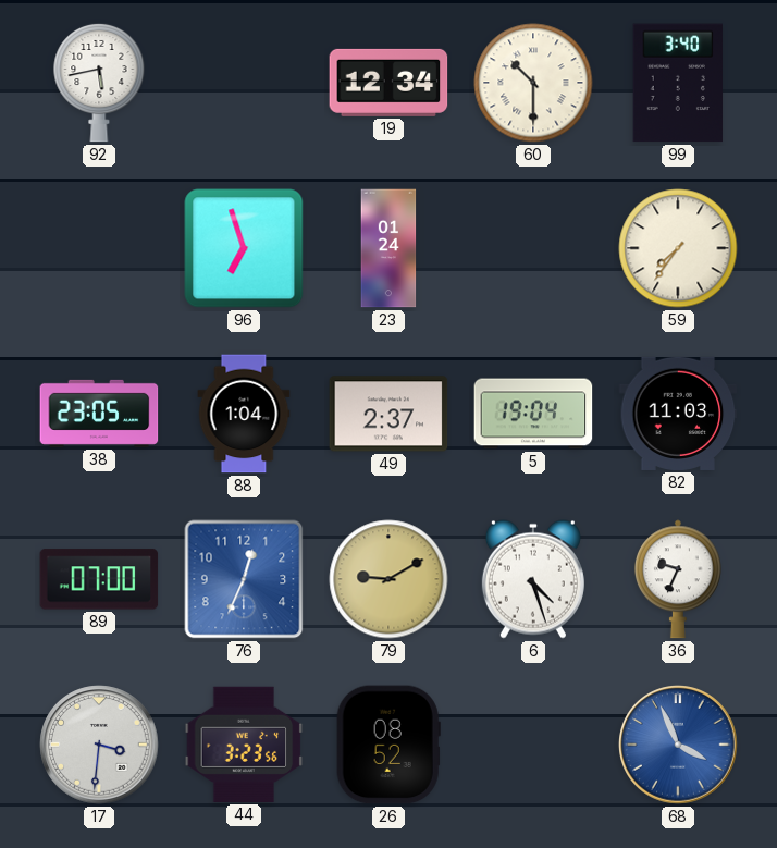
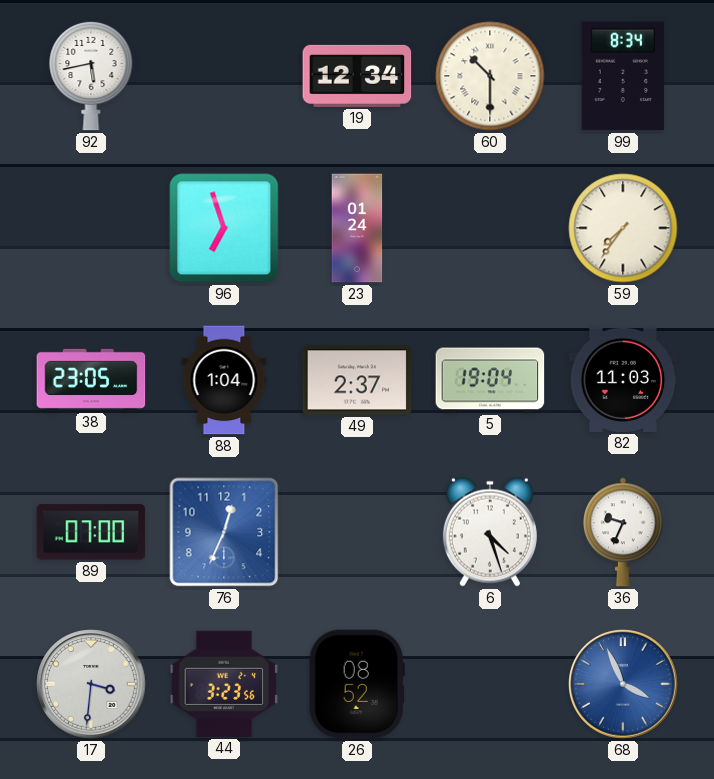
99: 3:40 -> 8:34
79: 9:10 -> none
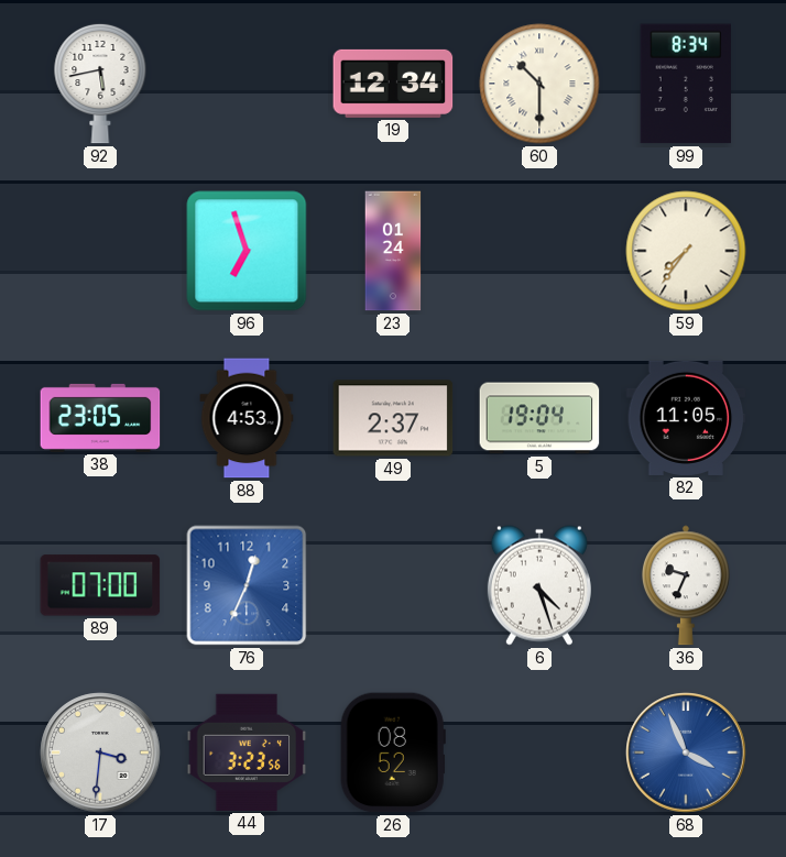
88: 1:04 -> 4:53
82: 11:03 -> 11:05
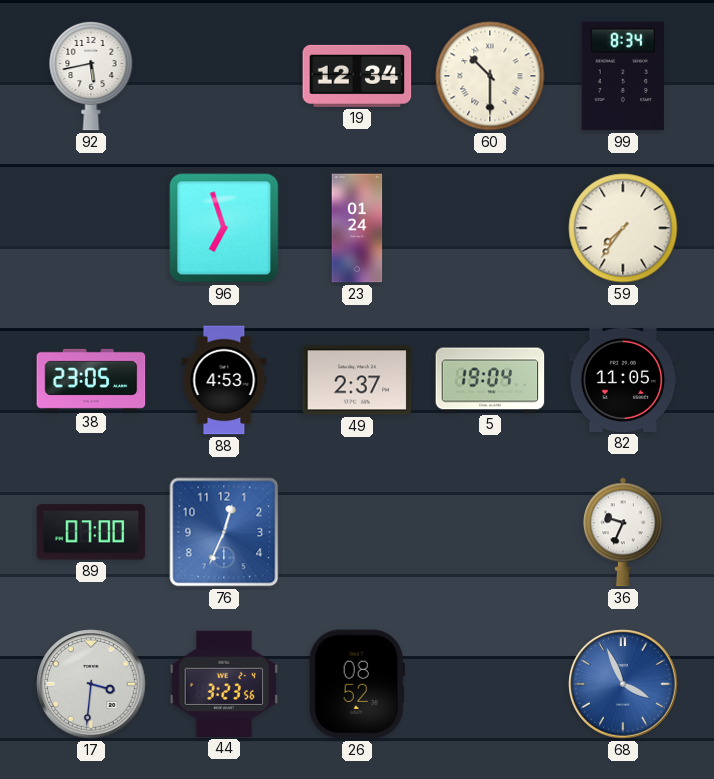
6: 4:27 -> none
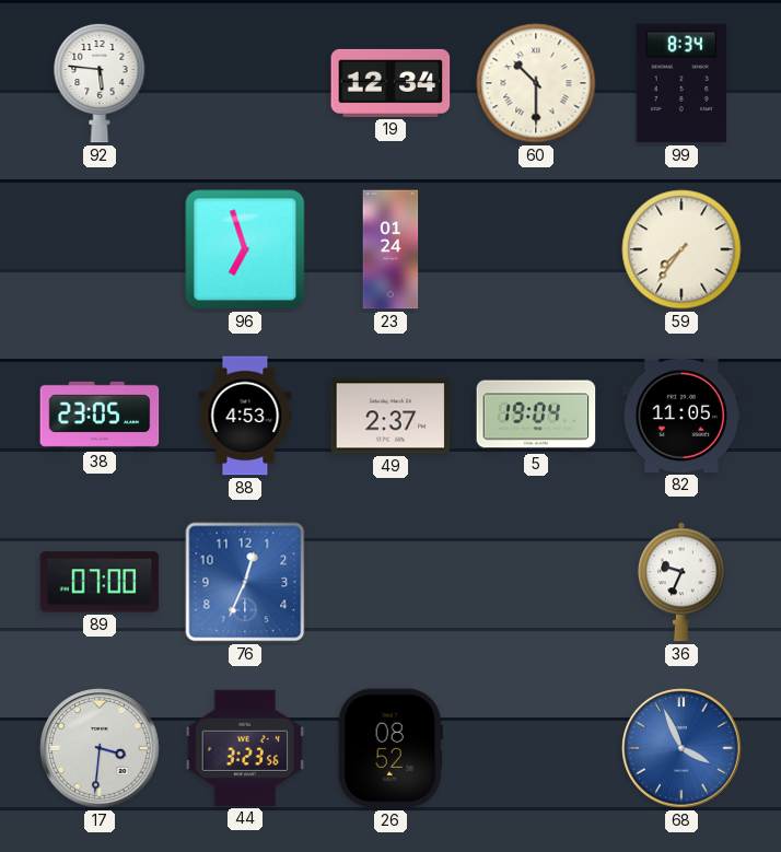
92: 5:43 -> 5:46
